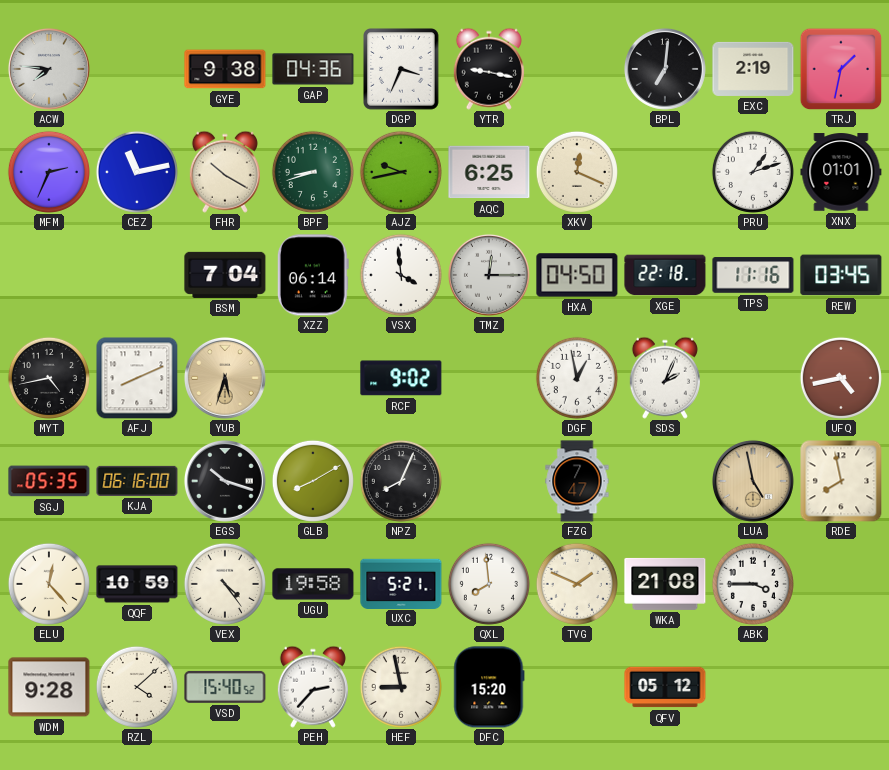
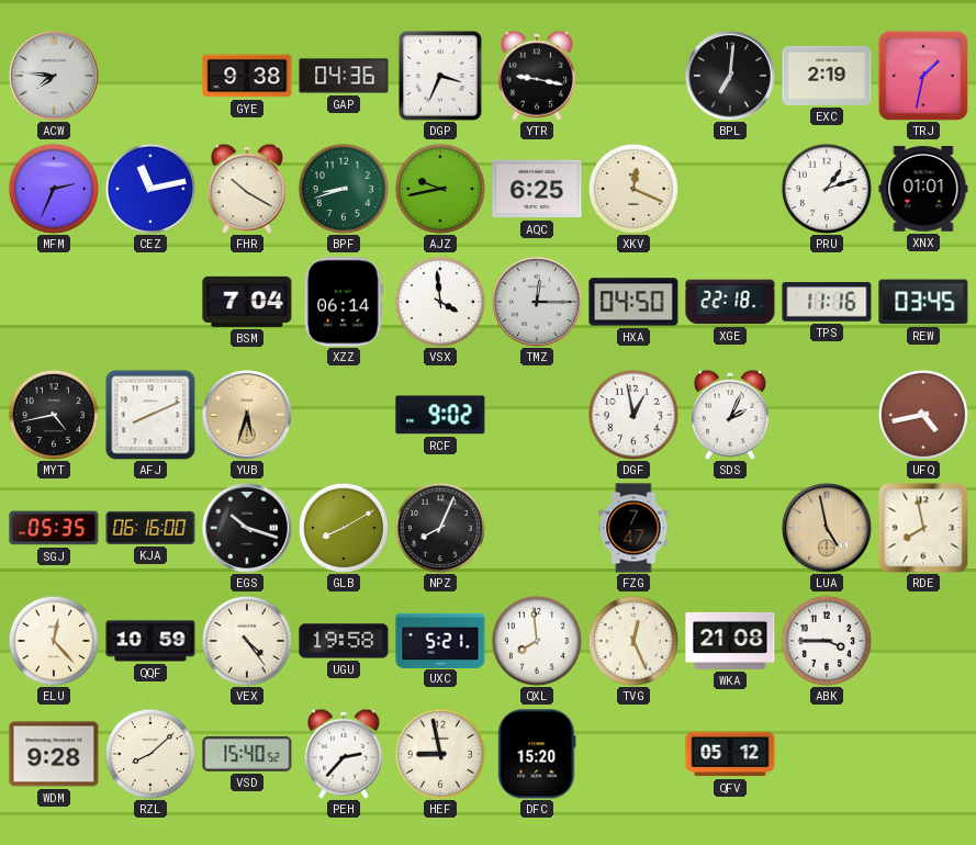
TVG: 1:49 -> 12:26
RZL: 4:08 -> 8:08
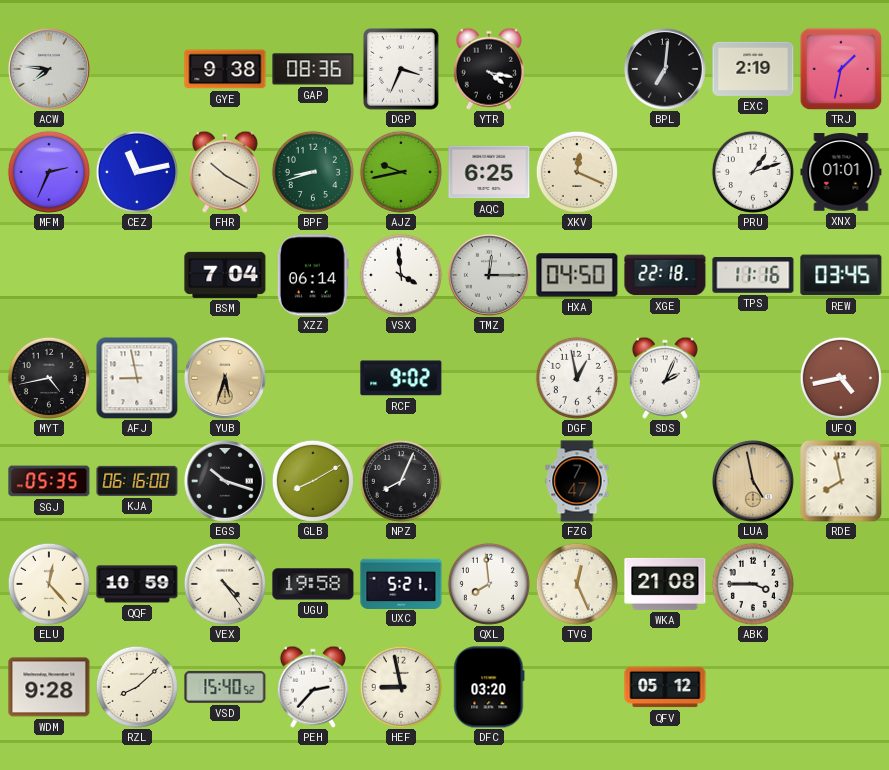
GAP: 04:36 -> 08:36
YTR: 9:17 -> 4:17
AFJ: 8:11 -> 8:58
DFC: 15:20 -> 03:20
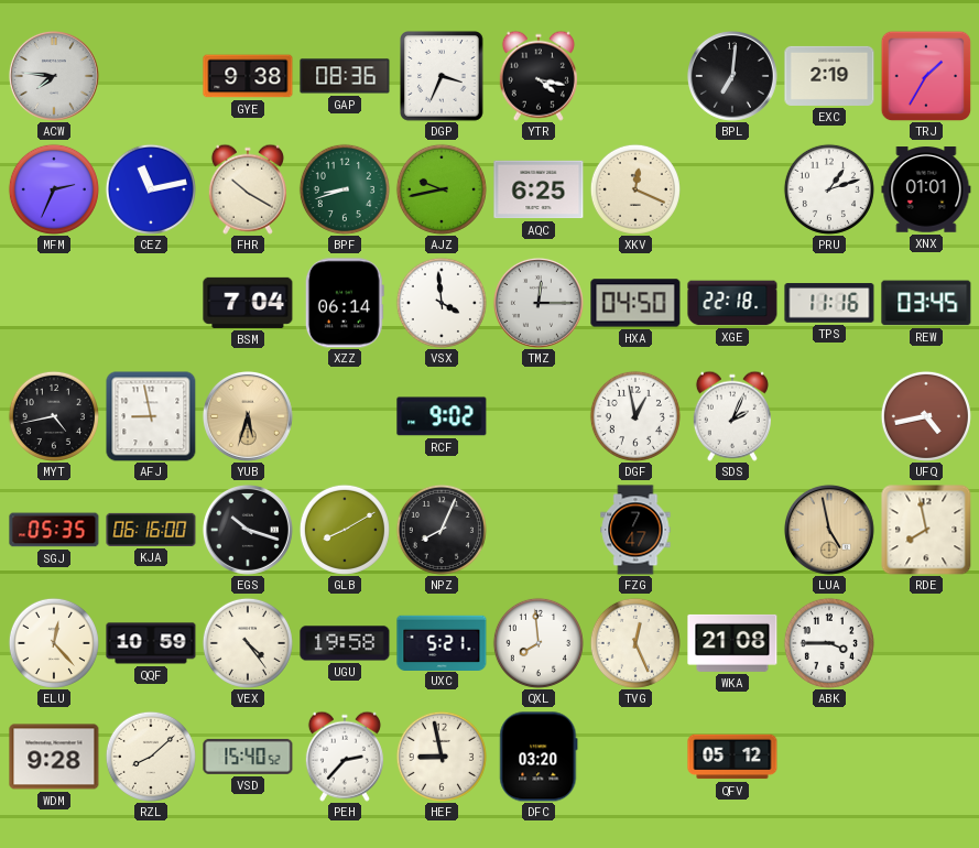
TRJ: 1:32 -> 1:35
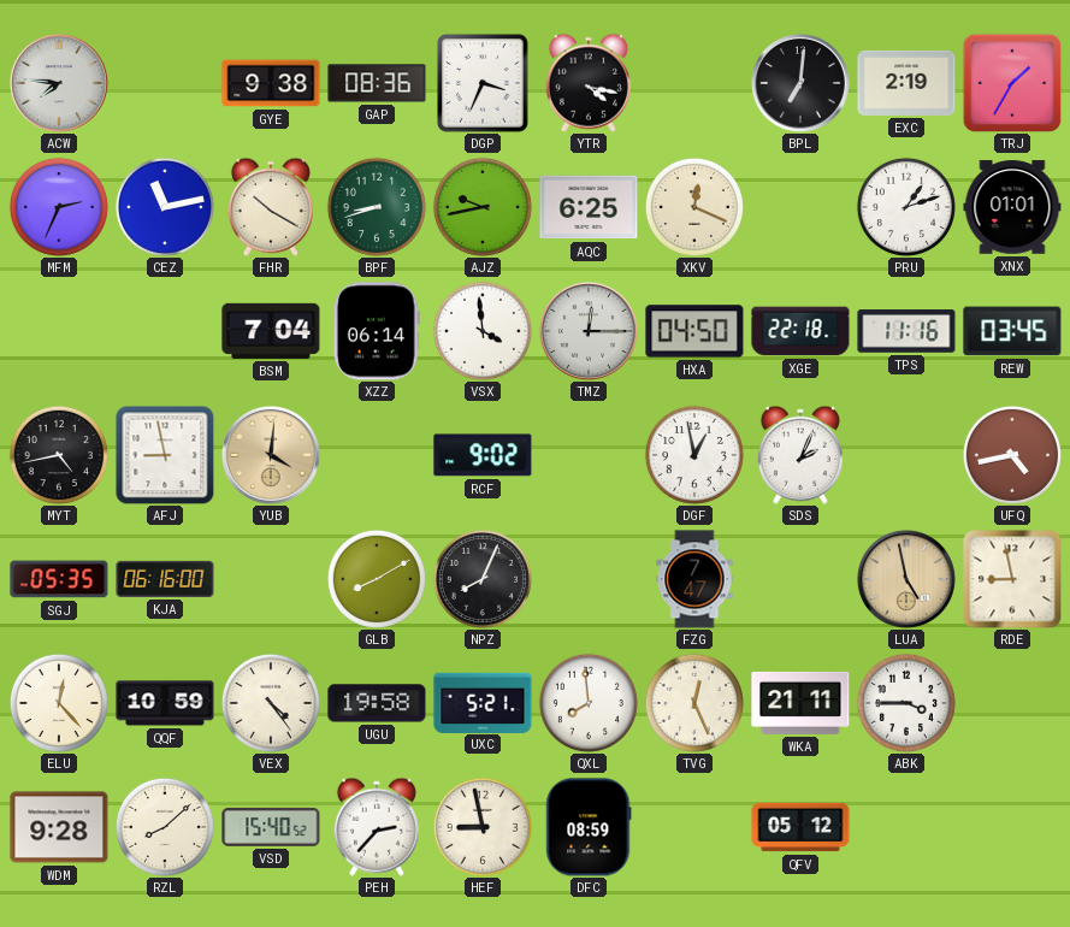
YUB: 5:33 -> 4:01
EGS: 10:18 -> none
RDE: 7:58 -> 8:58
WKA: 21:08 -> 21:11
DFC: 03:20 -> 08:59
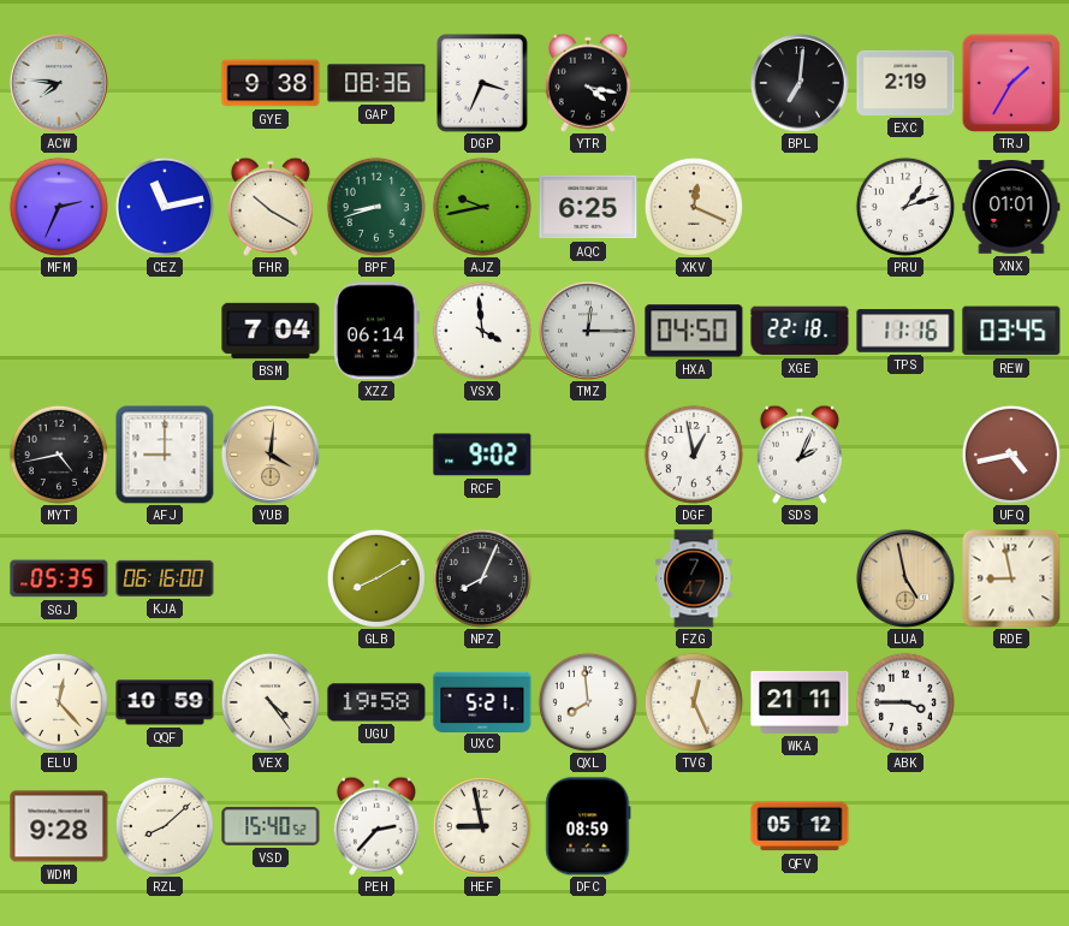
AFJ: 8:58 -> 9:00
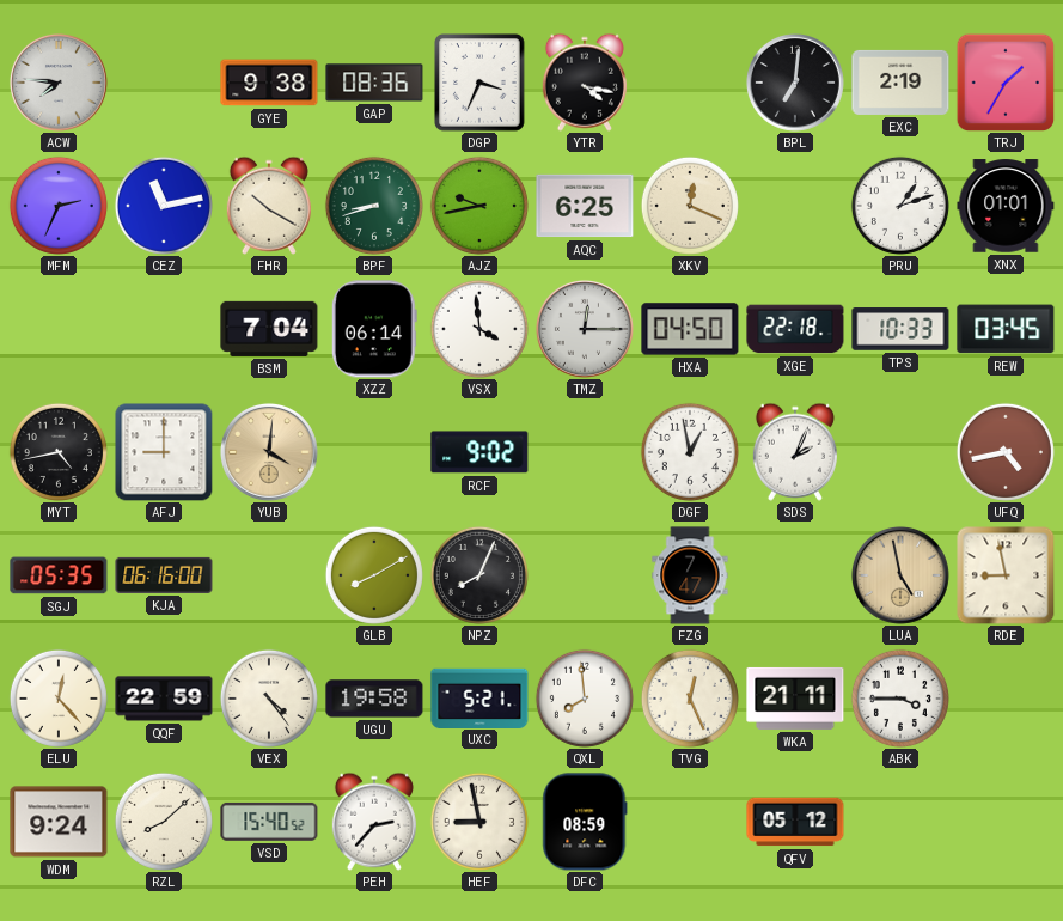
TPS: 11:16 -> 10:33
QQF: 10:59 -> 22:59
WDM: 9:28 -> 9:24
